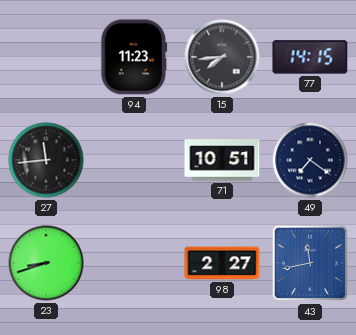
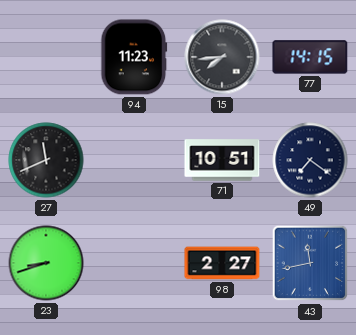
27: 11:44 -> 11:41
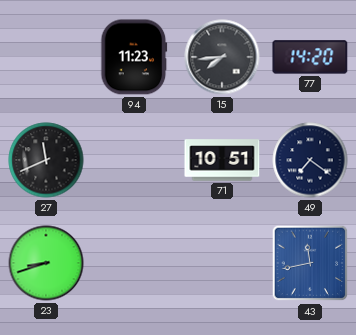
77: 14:15 -> 14:20
98: 2:27 -> none
